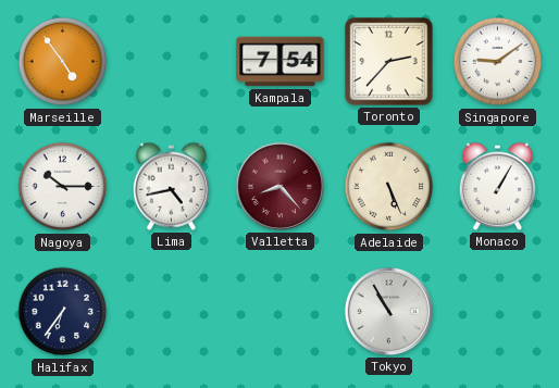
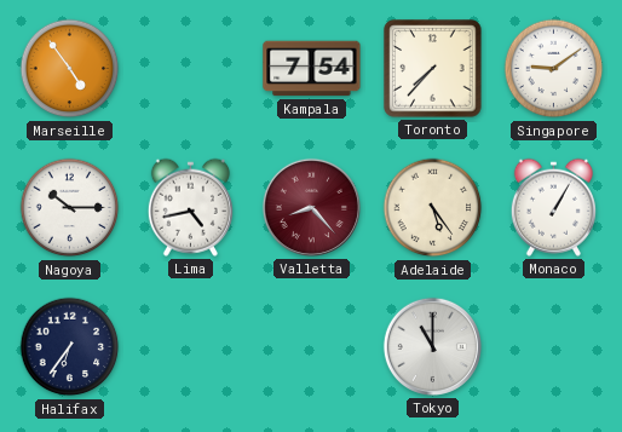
Toronto: 2:37 -> 7:37
Adelaide: 5:26 -> 5:24
Tokyo: 10:55 -> 11:00
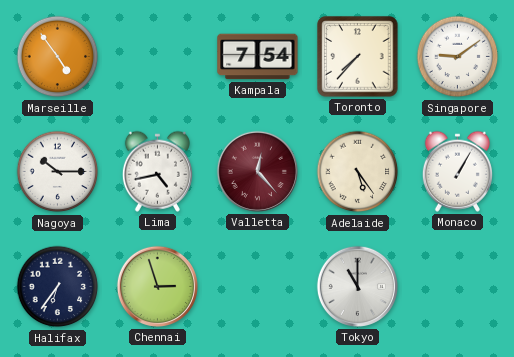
Valletta: 8:23 -> 12:23
Chennai: none -> 2:57
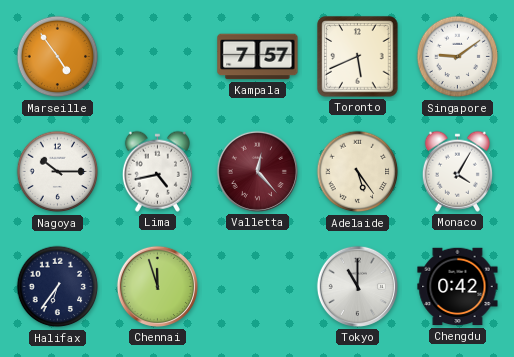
Kampala: 7:54 -> 7:57
Toronto: 7:37 -> 5:41
Monaco: 1:05 -> 4:05
Chennai: 2:57 -> 11:57
Chengdu: none -> 0:42
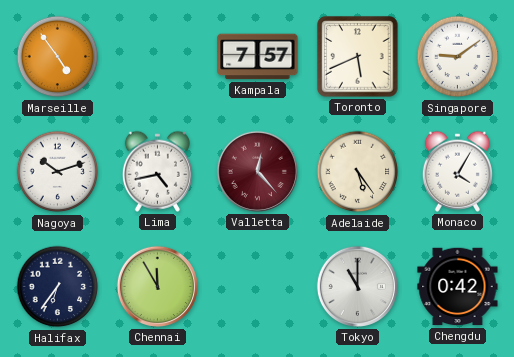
Nagoya: 10:15 -> 10:12
Chennai: 11:57 -> 11:55
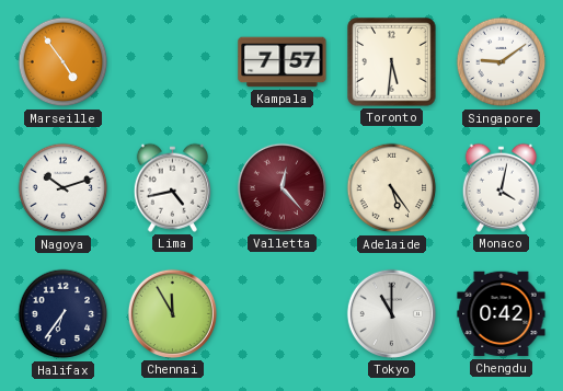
Toronto: 5:41 -> 5:31
Monaco: 4:05 -> 4:02
